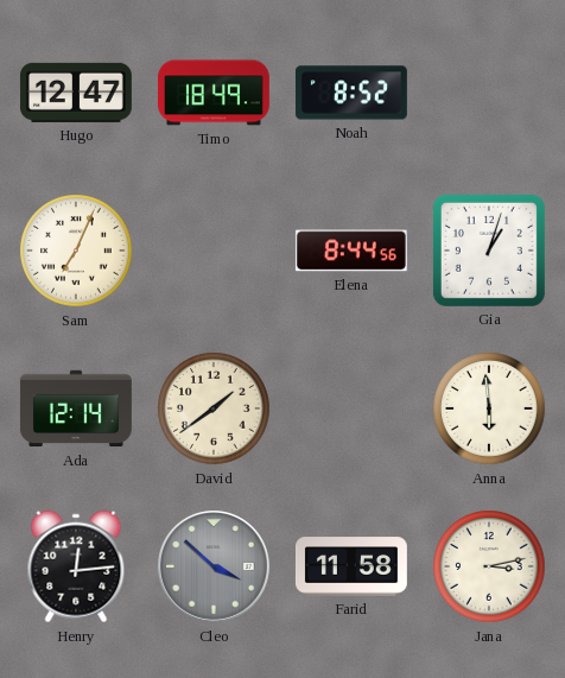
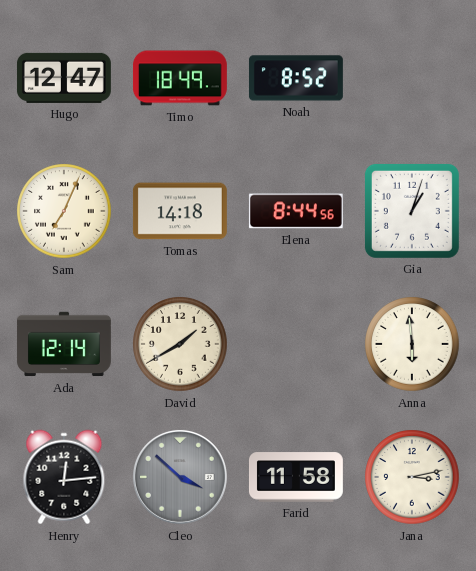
Tomas: none -> 14:18
David: 1:39 -> 1:40
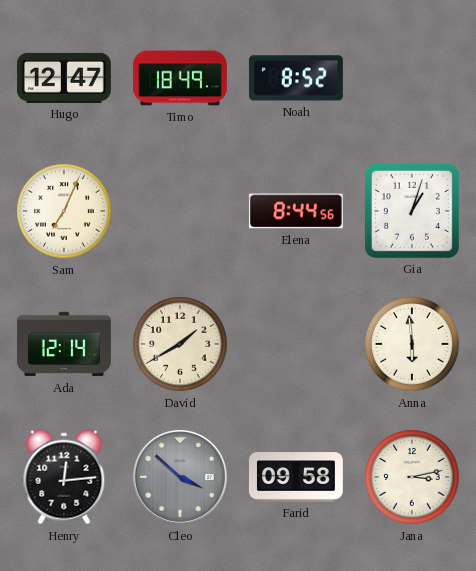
Tomas: 14:18 -> none
Farid: 11:58 -> 09:58
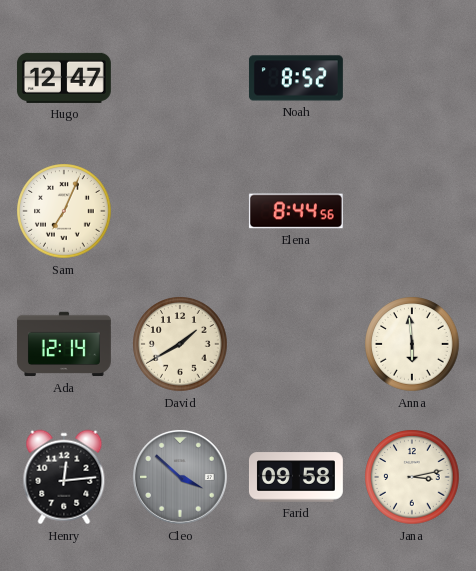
Timo: 18:49 -> none
Gia: 1:03 -> none
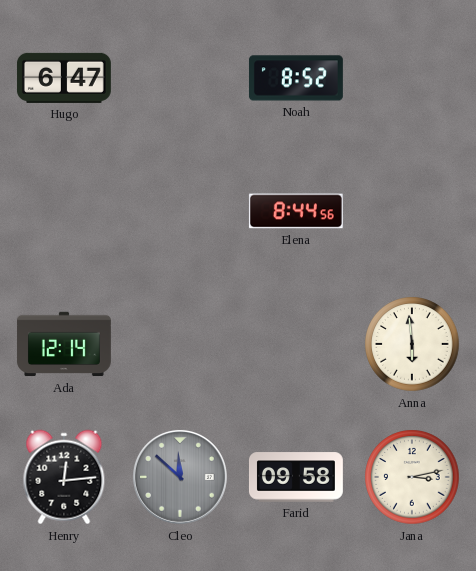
Hugo: 12:47 -> 6:47
Sam: 7:04 -> none
David: 1:40 -> none
Cleo: 3:52 -> 11:52
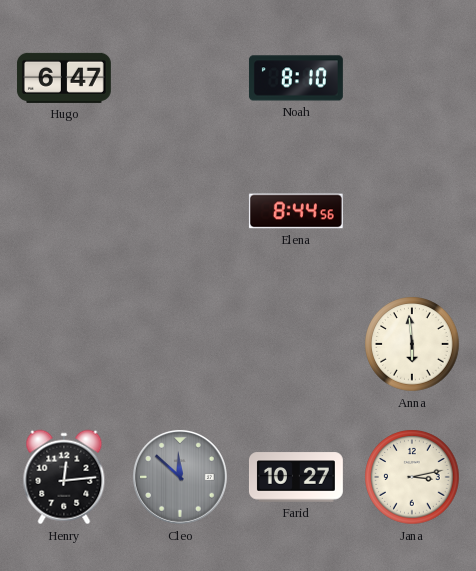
Noah: 8:52 -> 8:10
Ada: 12:14 -> none
Farid: 09:58 -> 10:27
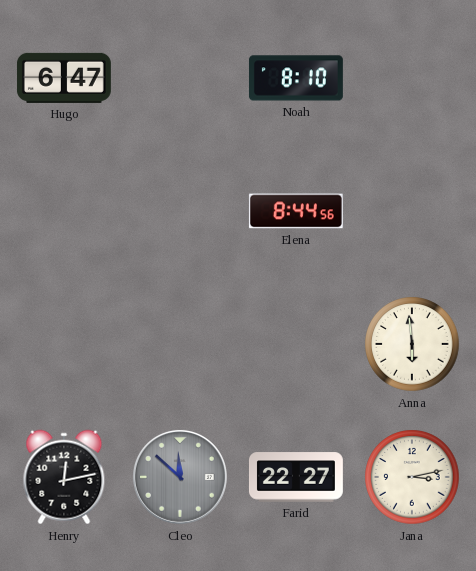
Henry: 12:14 -> 12:13
Farid: 10:27 -> 22:27
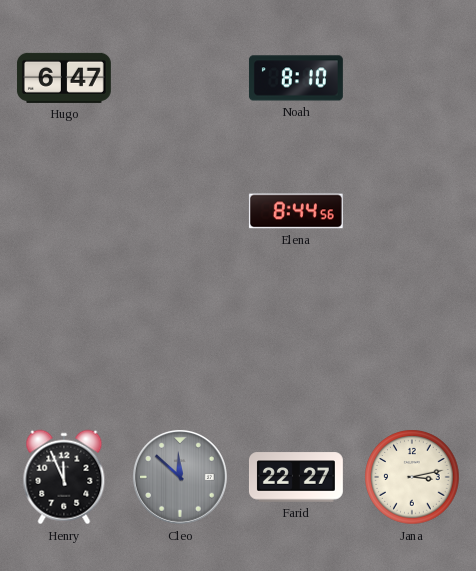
Anna: 5:59 -> none
Henry: 12:13 -> 11:56
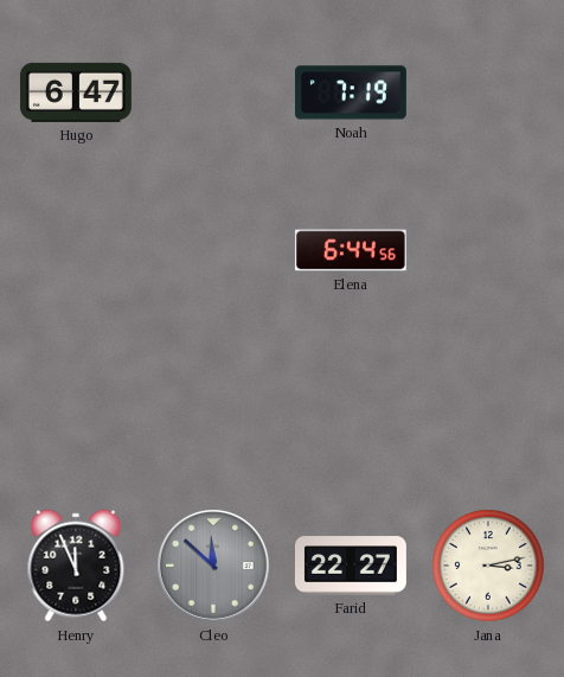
Noah: 8:10 -> 7:19
Elena: 8:44 -> 6:44
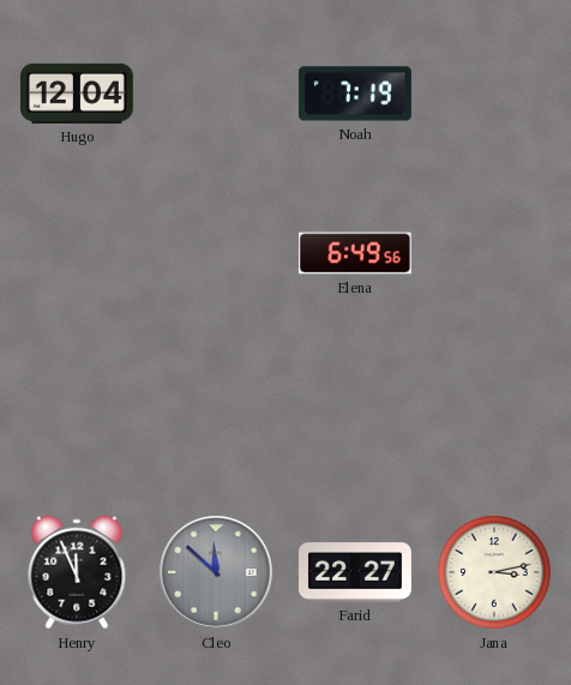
Hugo: 6:47 -> 12:04
Elena: 6:44 -> 6:49
